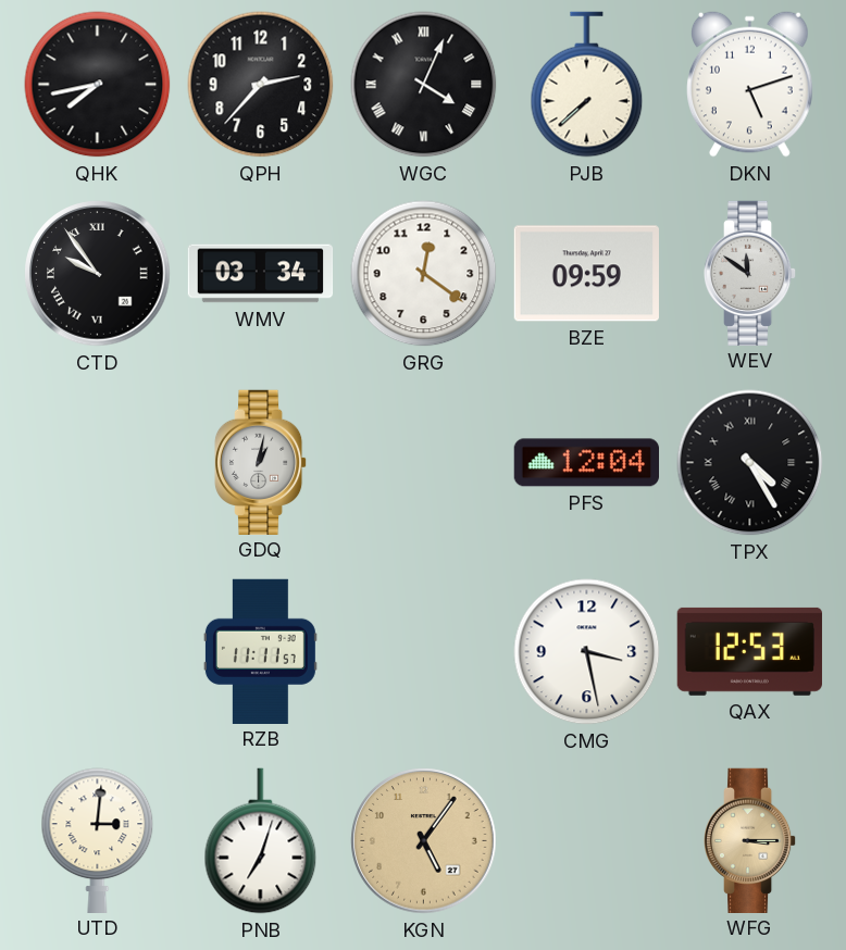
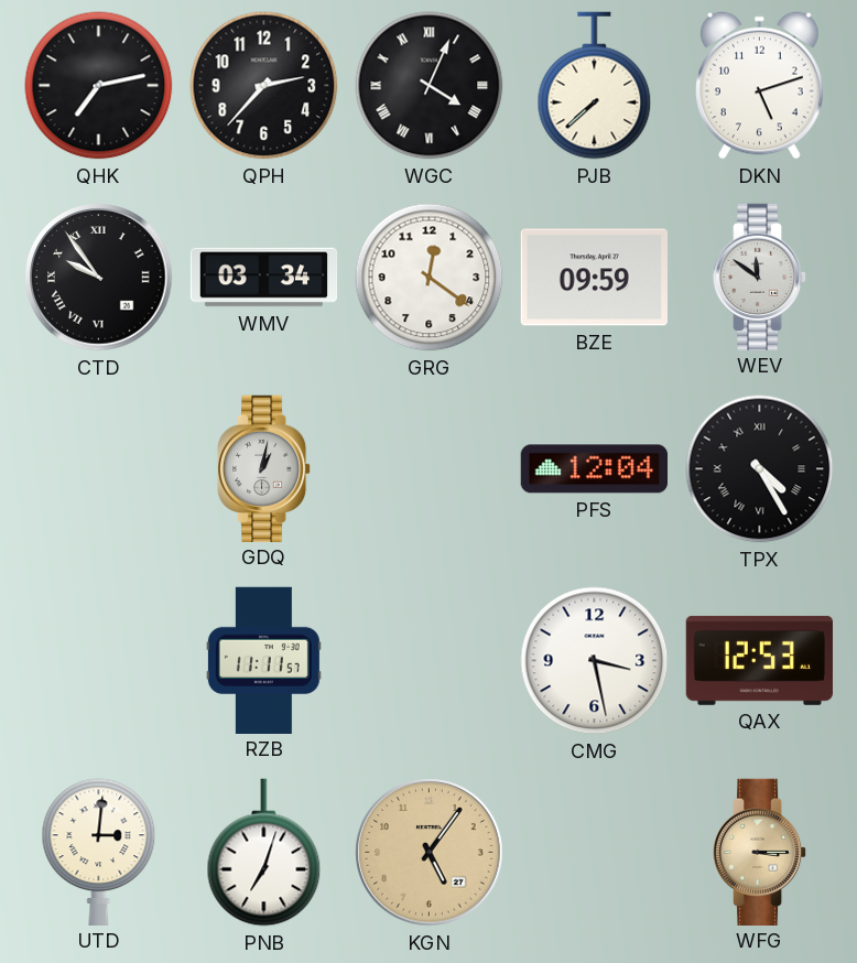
QHK: 7:43 -> 7:13
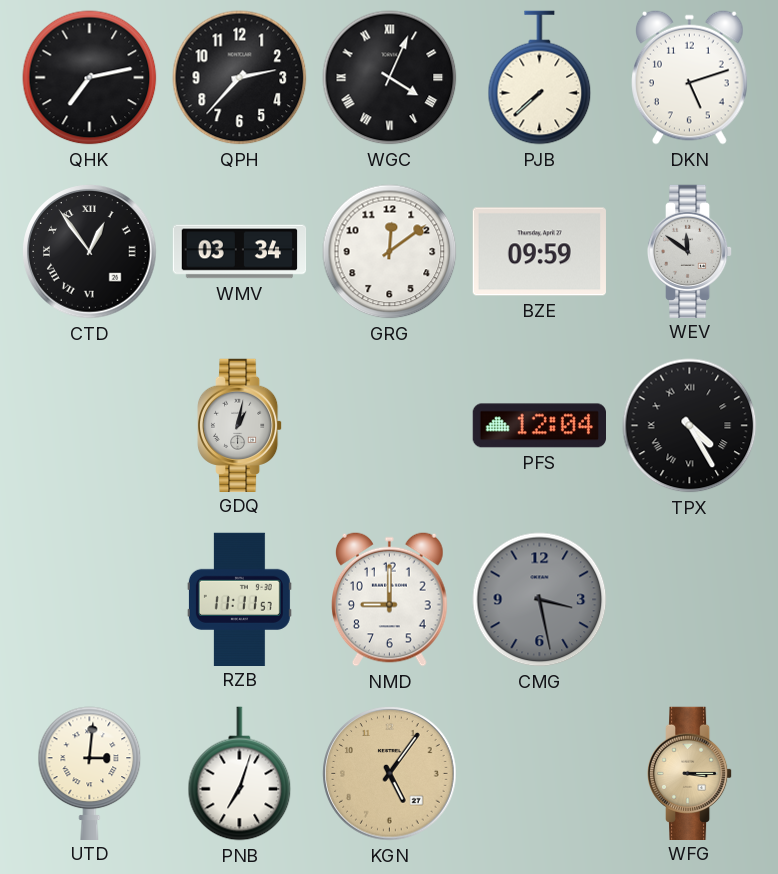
CTD: 9:54 -> 12:54
GRG: 12:21 -> 12:09
NMD: none -> 9:00
CMG dial: white -> grey
QAX: 12:53 -> none
